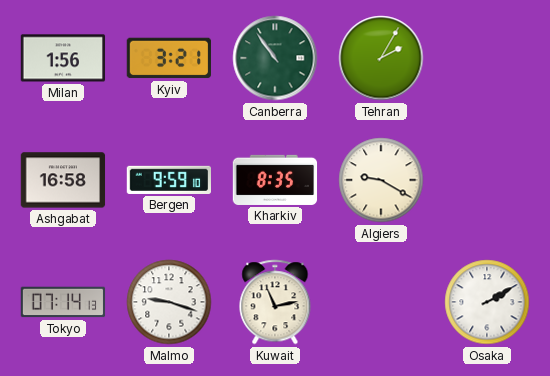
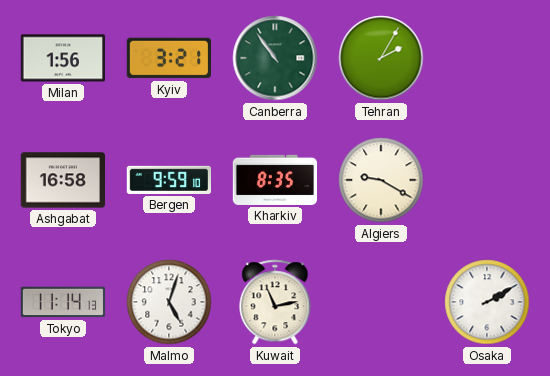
Tokyo: 07:14 -> 11:14
Malmo: 9:18 -> 5:03
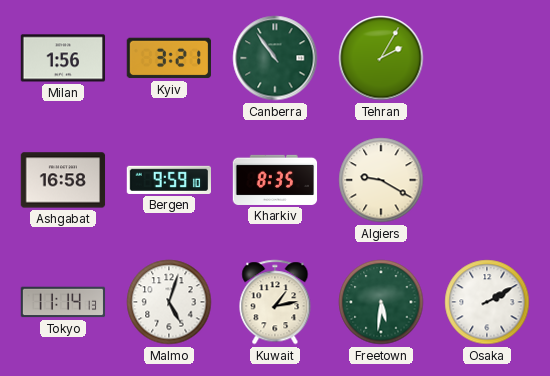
Kuwait: 11:13 -> 1:13
Freetown: none -> 5:31
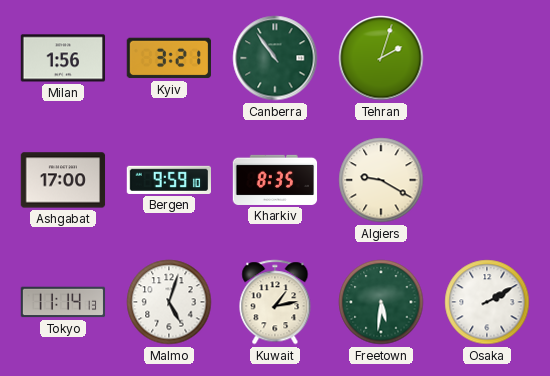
Tehran: 2:05 -> 2:03
Ashgabat: 16:58 -> 17:00
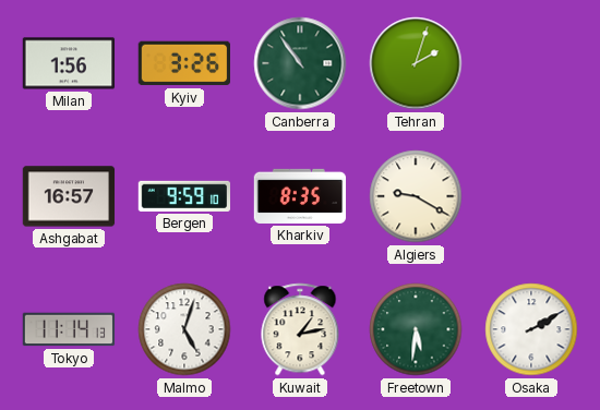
Kyiv: 3:21 -> 3:26
Ashgabat: 17:00 -> 16:57
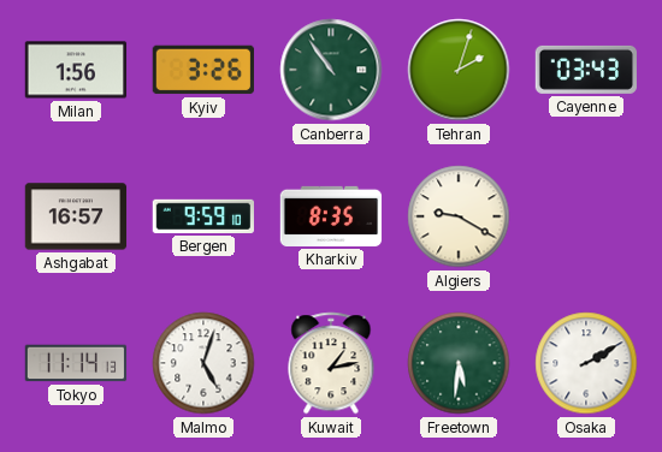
Cayenne: none -> 03:43
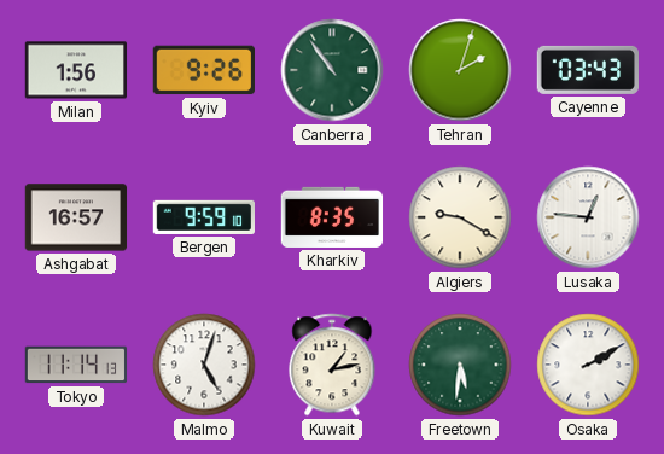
Kyiv: 3:26 -> 9:26
Lusaka: none -> 12:46
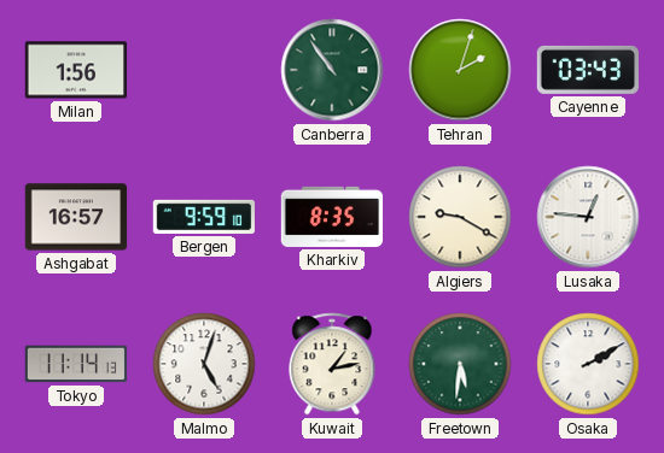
Kyiv: 9:26 -> none
